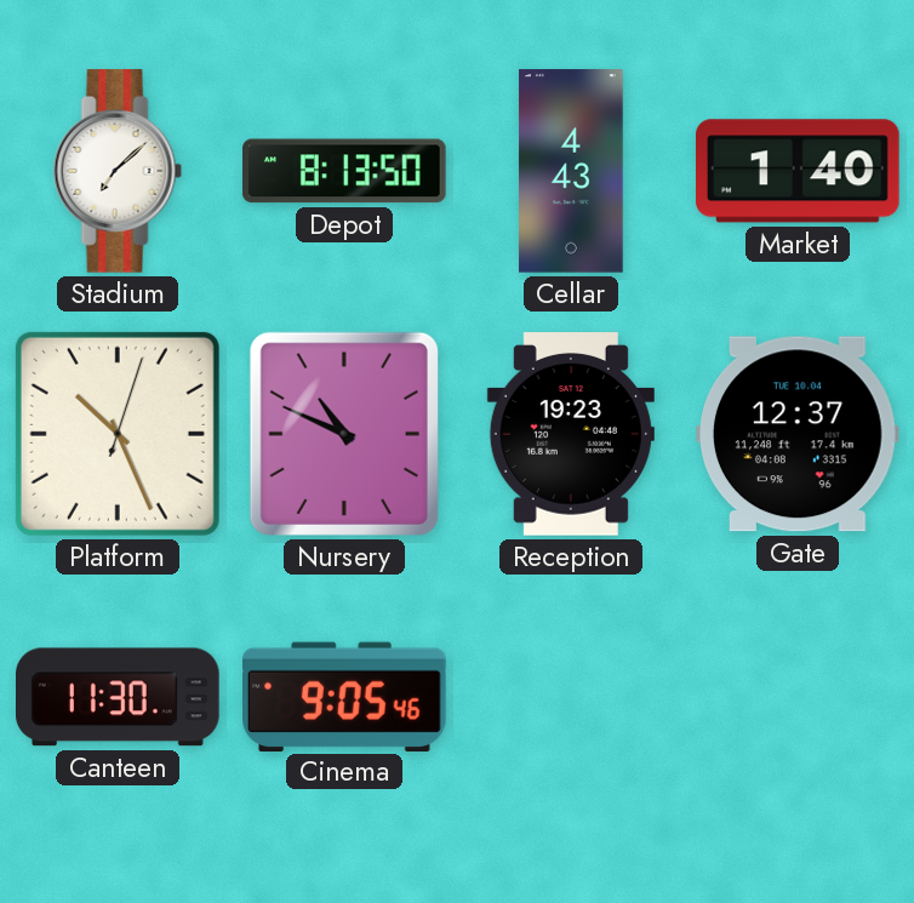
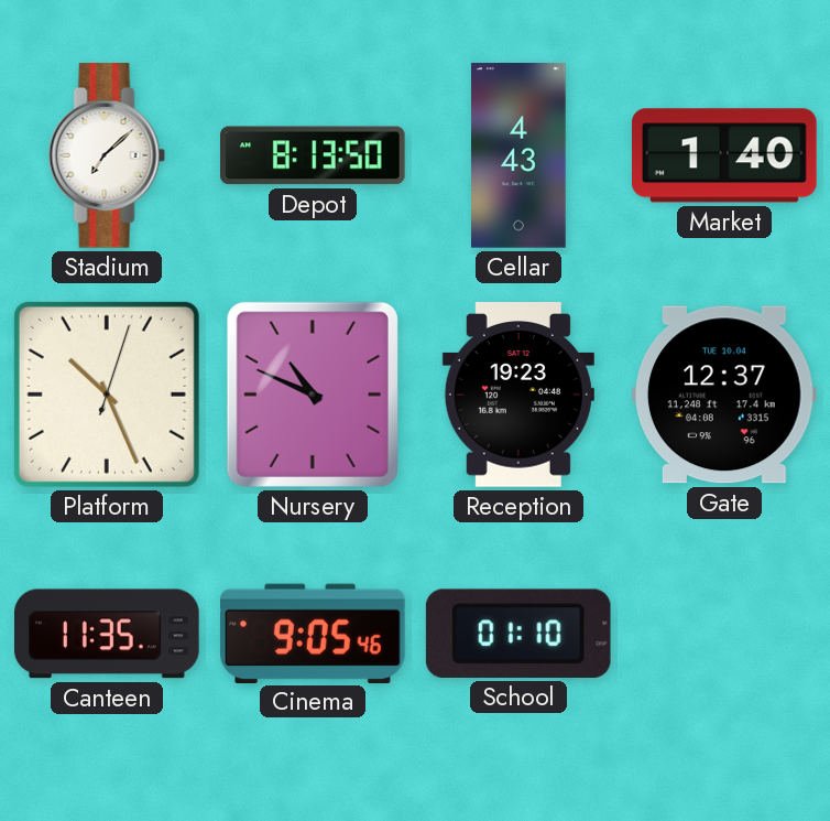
Canteen: 11:30 -> 11:35
School: none -> 01:10
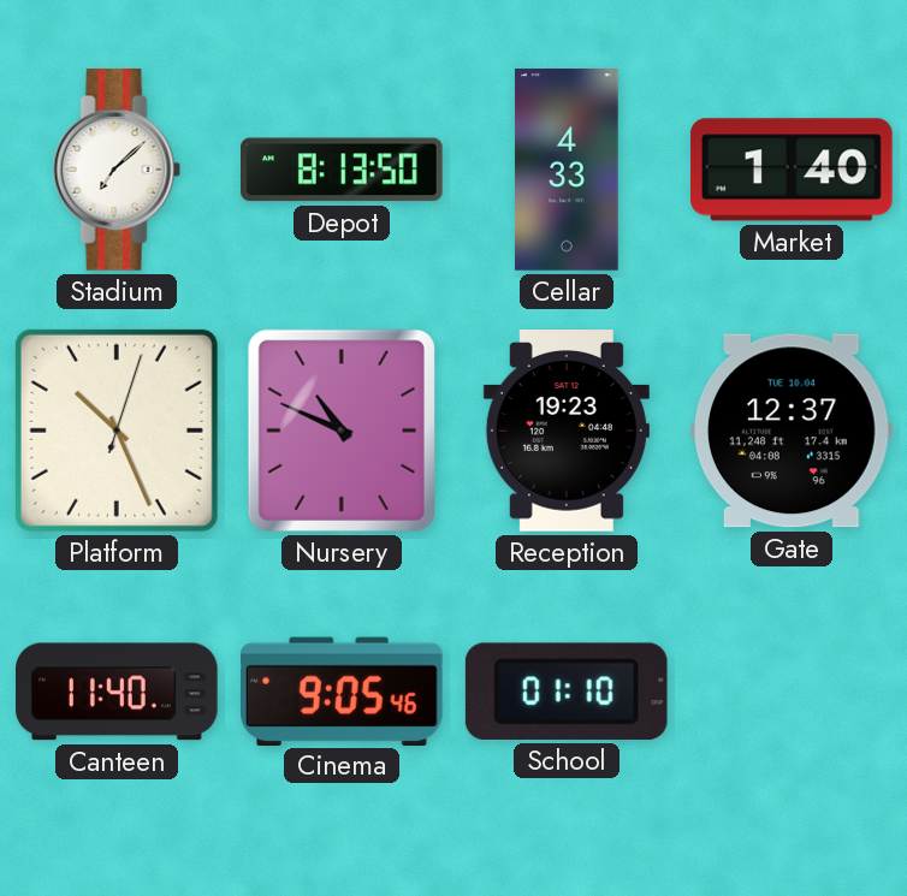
Cellar: 4:43 -> 4:33
Canteen: 11:35 -> 11:40
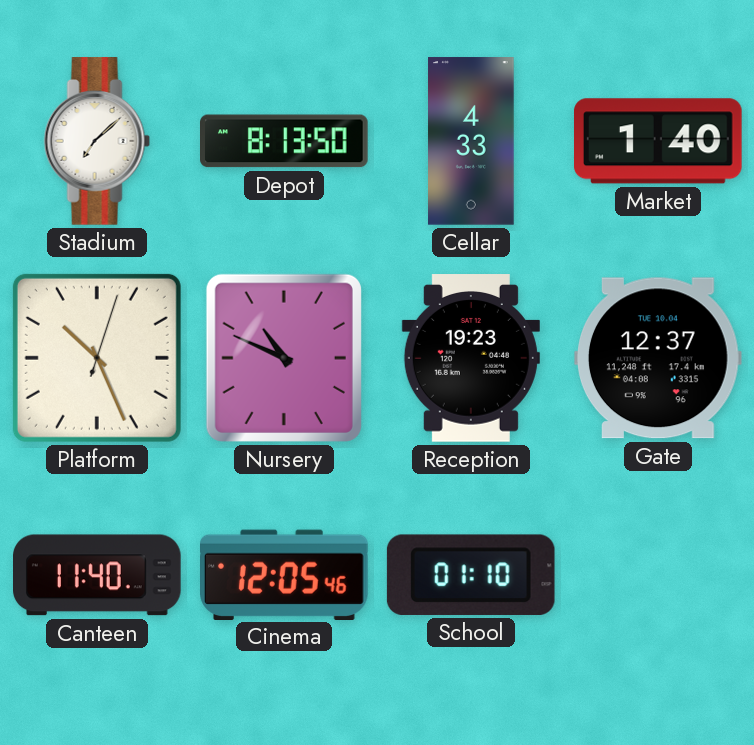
Cinema: 9:05 -> 12:05
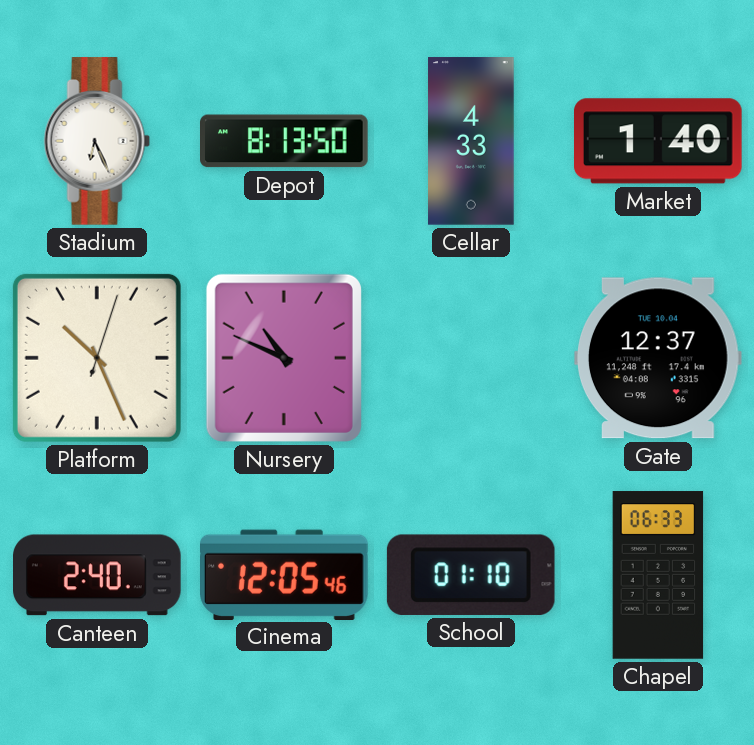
Stadium: 7:08 -> 6:26
Reception: 19:23 -> none
Canteen: 11:40 -> 2:40
Chapel: none -> 06:33
